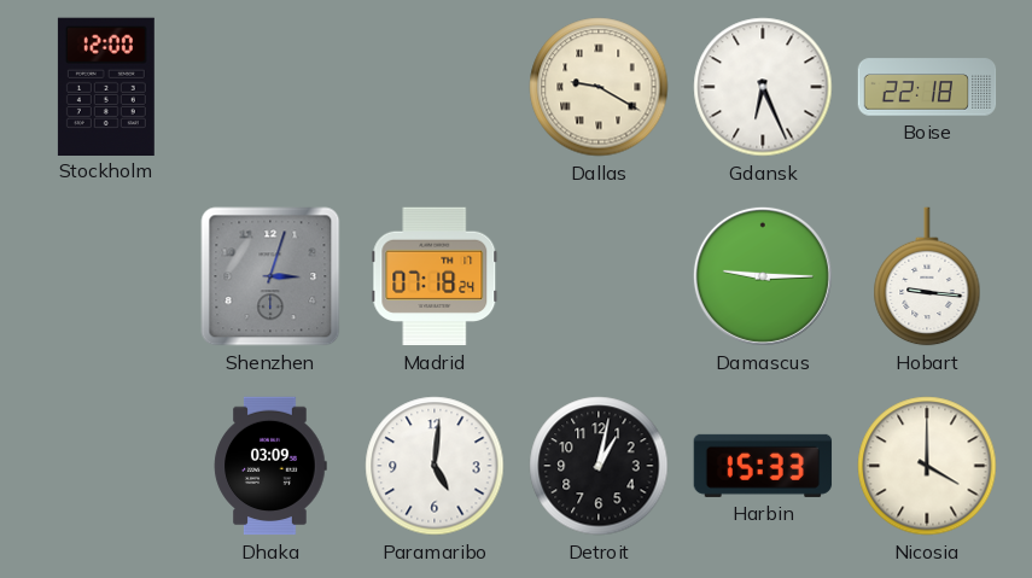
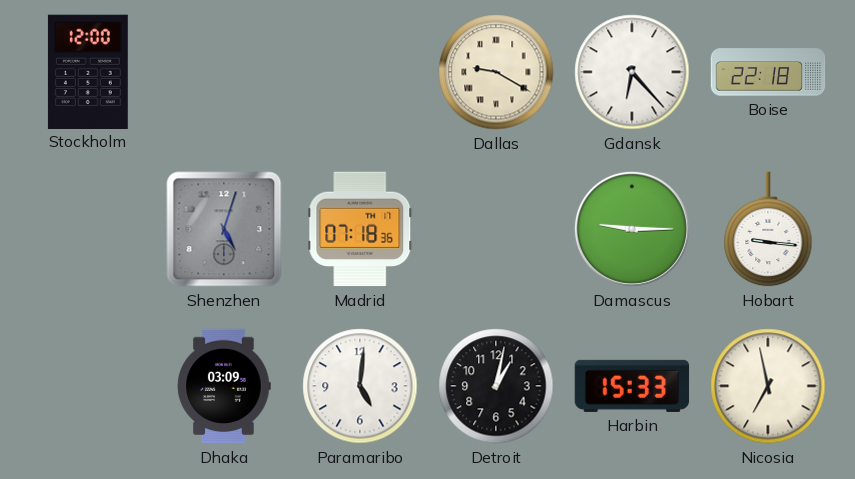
Gdansk: 6:26 -> 6:23
Shenzhen: 3:03 -> 5:03
Madrid: 07:18:24 -> 07:18:36
Nicosia: 4:00 -> 6:58
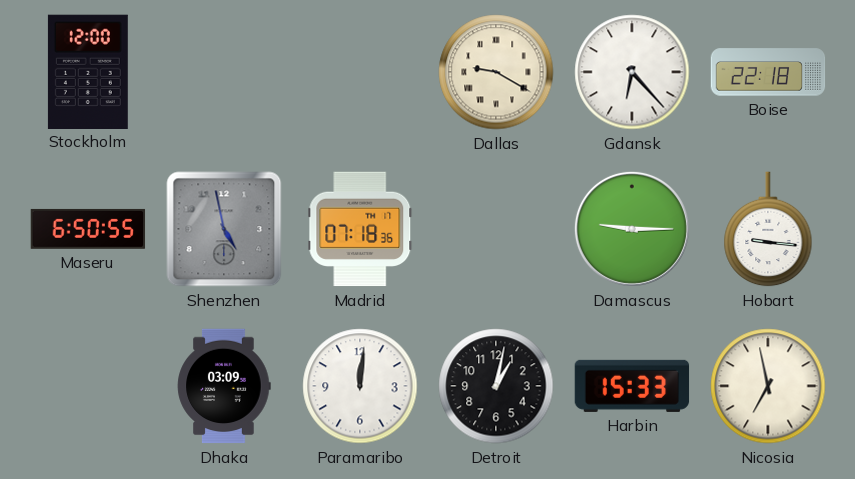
Maseru: none -> 6:50
Shenzhen: 5:03 -> 4:58
Paramaribo: 5:01 -> 12:01
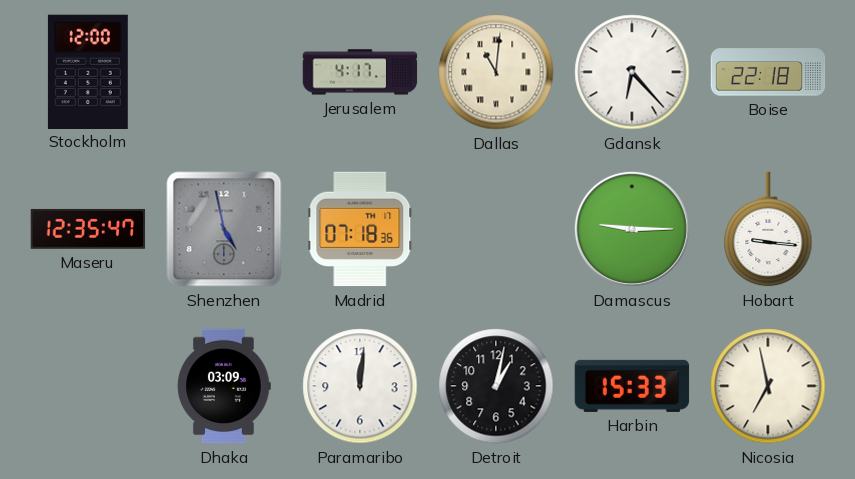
Jerusalem: none -> 4:17
Dallas: 9:20 -> 11:01
Maseru: 6:50 -> 12:35
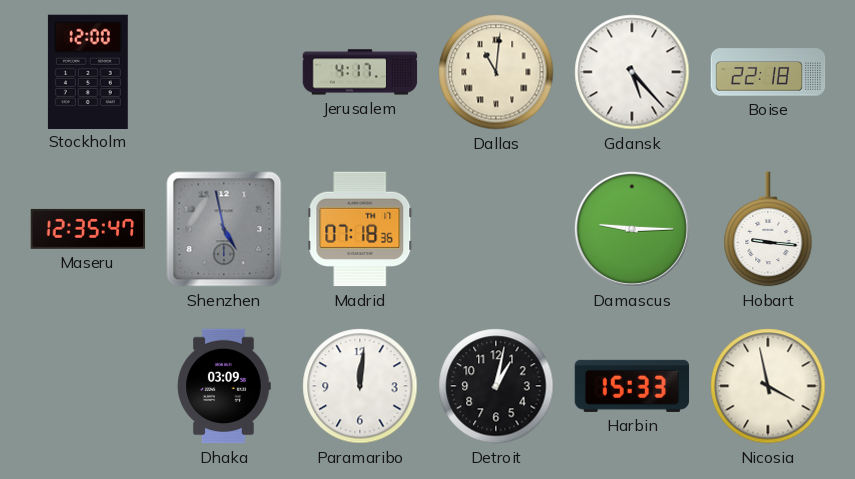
Gdansk: 6:23 -> 5:23
Nicosia: 6:58 -> 3:58
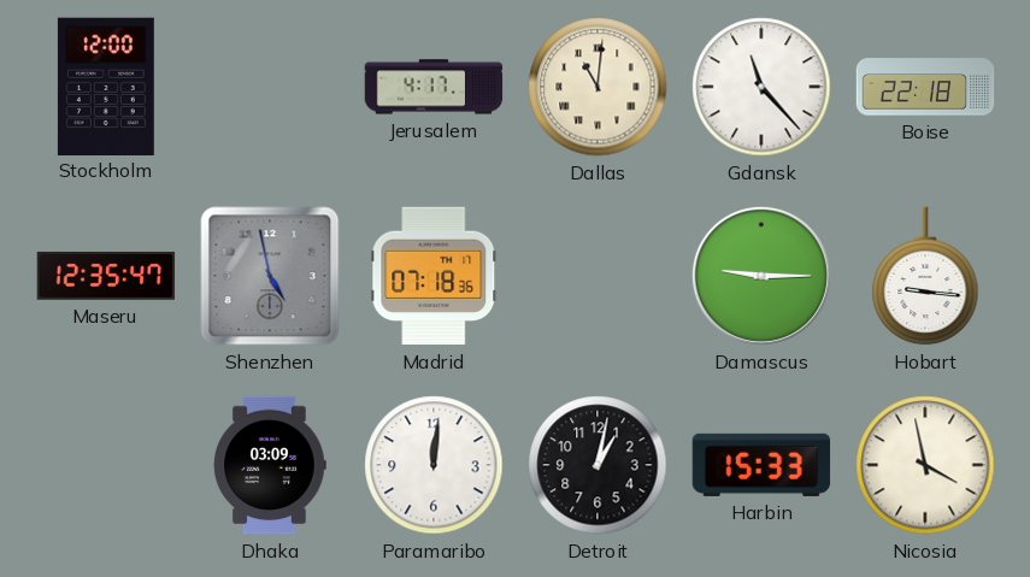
Gdansk: 5:23 -> 11:23
